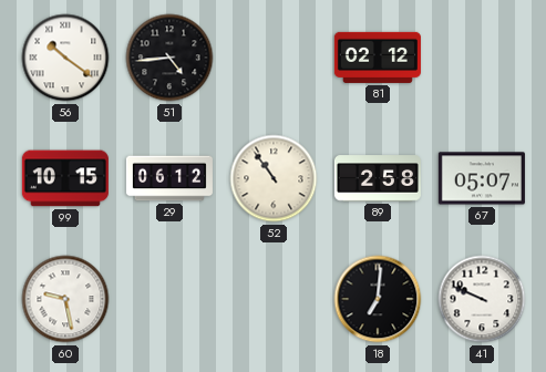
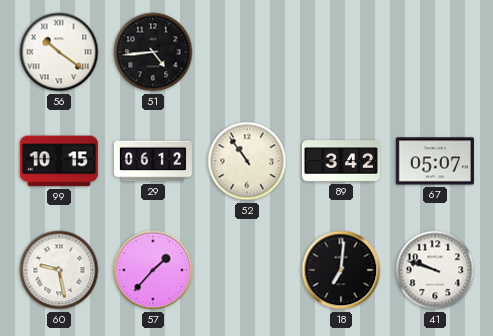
81: 02:12 -> none
89: 2:58 -> 3:42
57: none -> 1:37
41: 9:49 -> 9:48
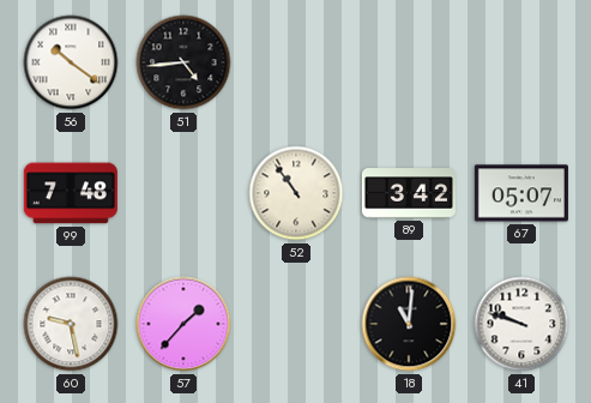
99: 10:15 -> 7:48
29: 06:12 -> none
18: 7:01 -> 11:01
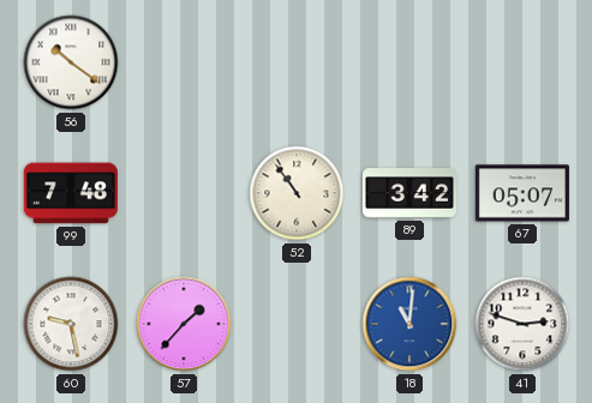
51: 4:44 -> none
18 dial: black -> blue
41: 9:48 -> 2:48
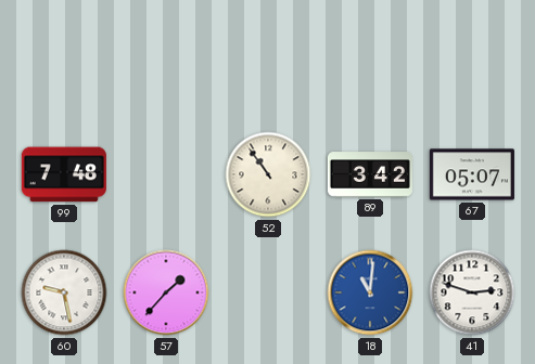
56: 10:21 -> none
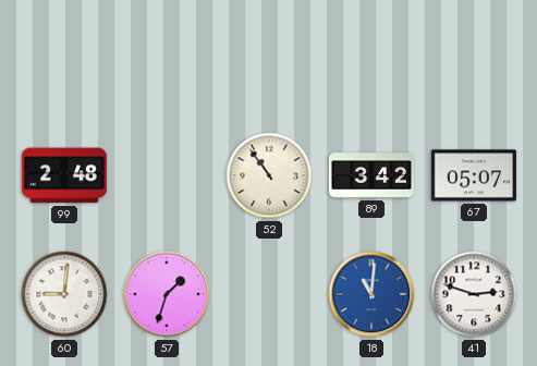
99: 7:48 -> 2:48
60: 9:28 -> 9:01
57: 1:37 -> 1:33
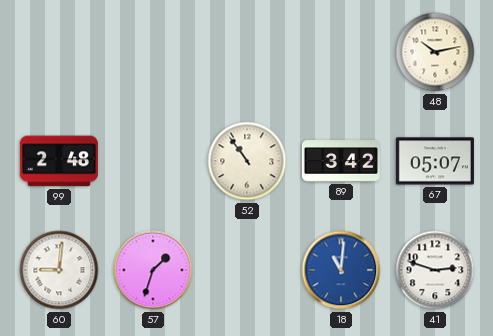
48: none -> 10:13
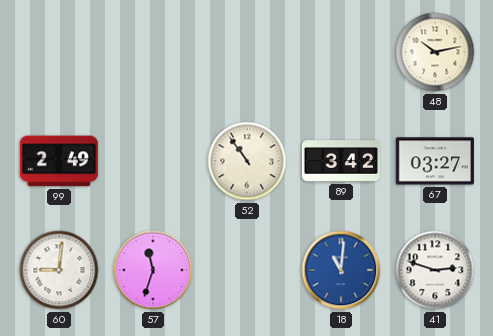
99: 2:48 -> 2:49
67: 05:07 -> 03:27
57: 1:33 -> 11:33
